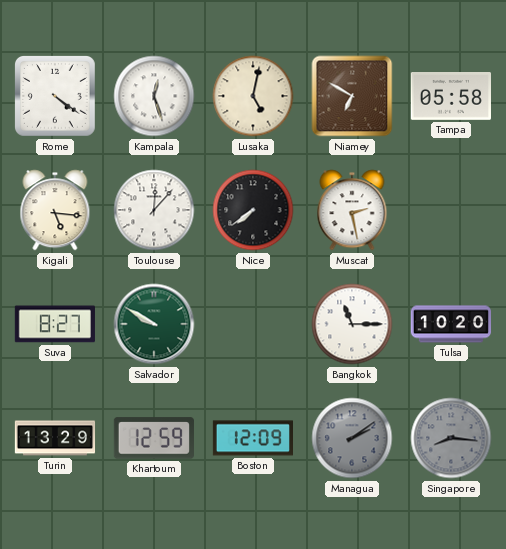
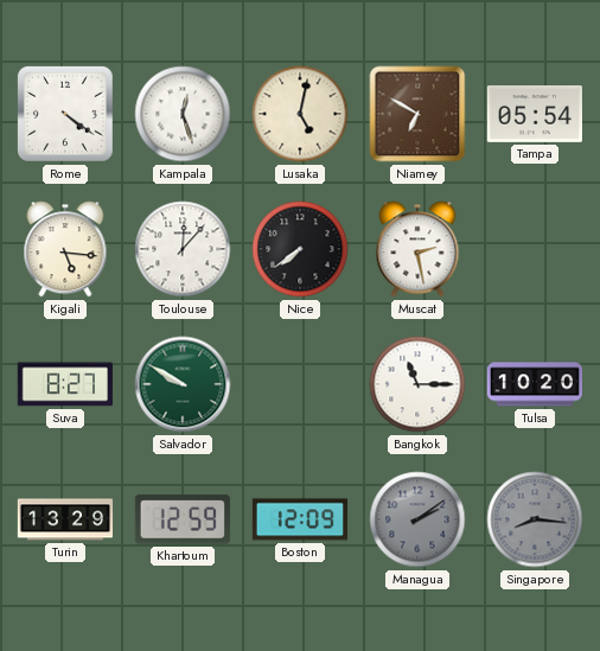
Tampa: 05:58 -> 05:54
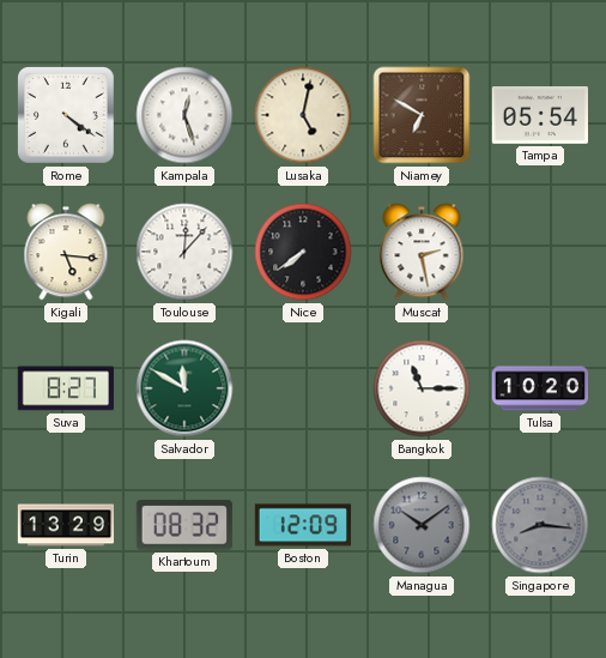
Salvador: 9:50 -> 11:50
Khartoum: 12:59 -> 08:32
Managua: 2:09 -> 10:09
